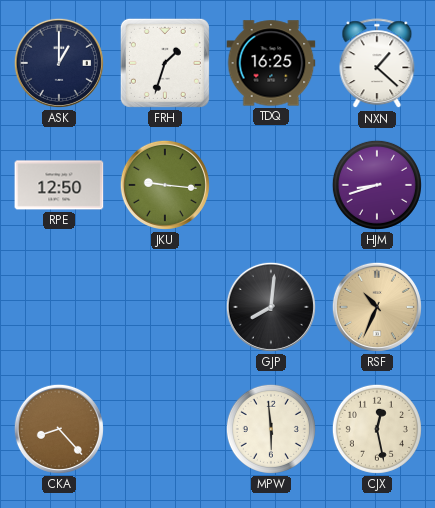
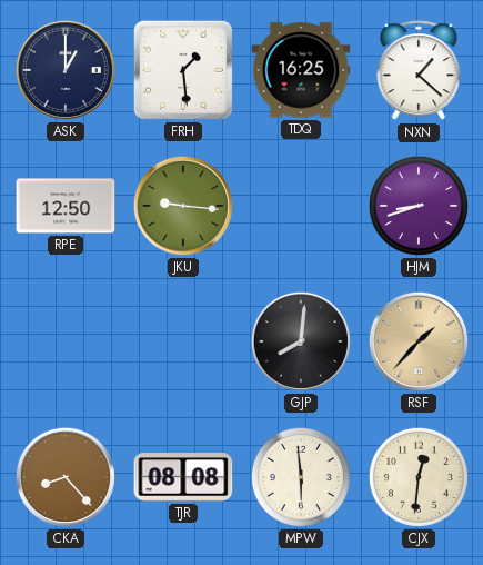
FRH: 1:33 -> 1:29
RSF: 10:34 -> 1:37
TJR: none -> 08:08
CJX: 12:28 -> 12:31
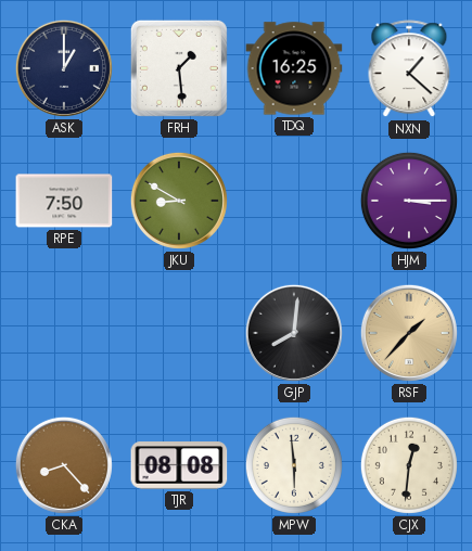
RPE: 12:50 -> 7:50
JKU: 9:16 -> 8:50
HJM: 8:42 -> 3:15
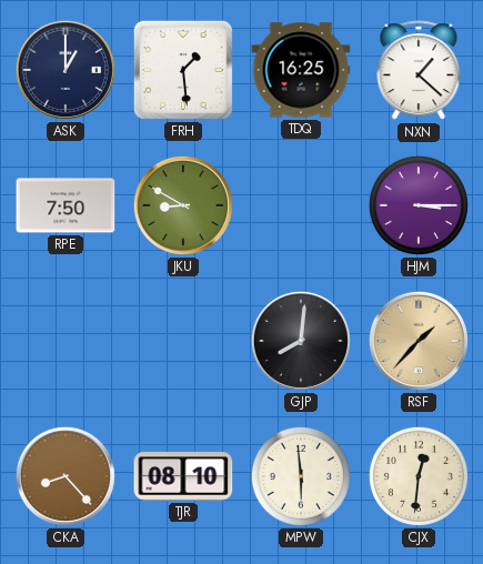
TJR: 08:08 -> 08:10
